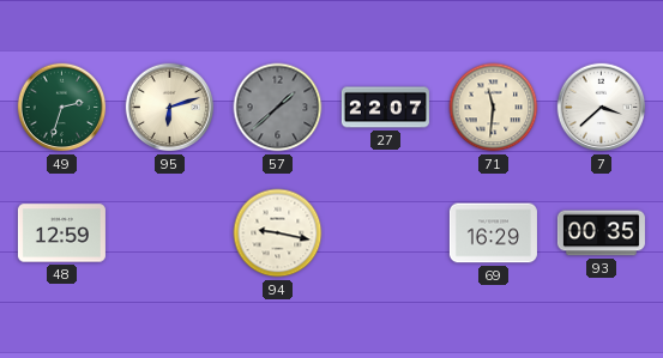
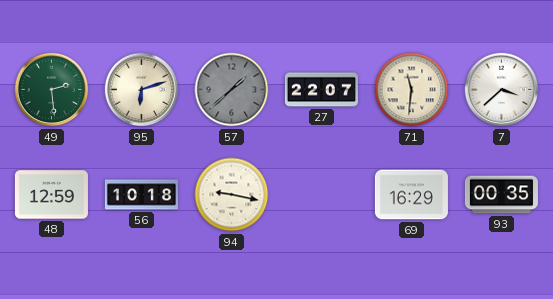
49: 2:33 -> 2:29
56: none -> 10:18
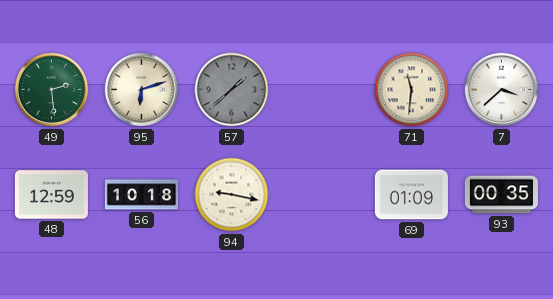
27: 22:07 -> none
69: 16:29 -> 01:09
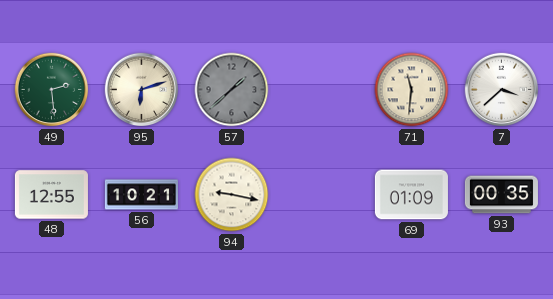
48: 12:59 -> 12:55
56: 10:18 -> 10:21
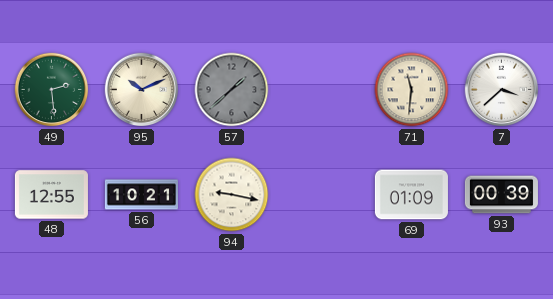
95: 6:12 -> 10:11
93: 00:35 -> 00:39
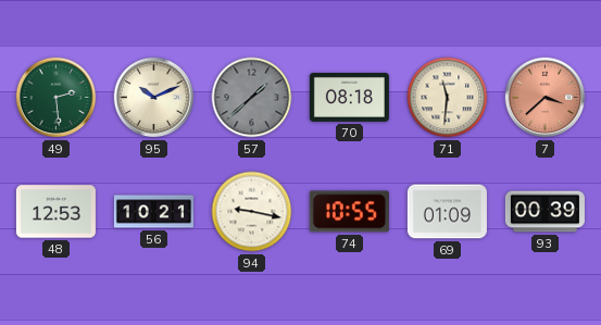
70: none -> 08:18
7 dial: white -> salmon
48: 12:55 -> 12:53
74: none -> 10:55
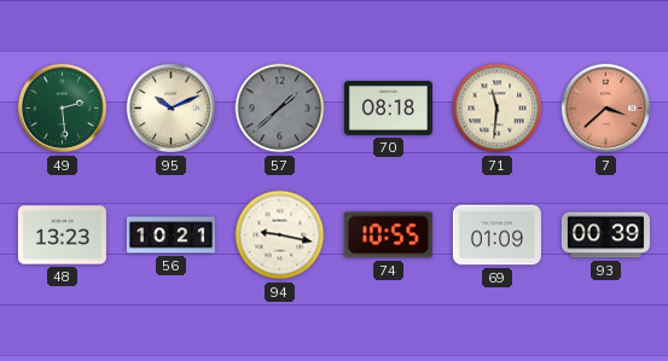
48: 12:53 -> 13:23
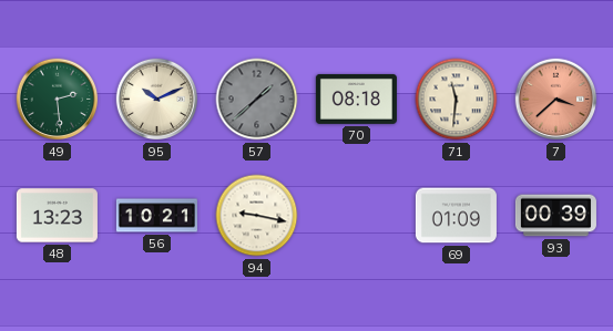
74: 10:55 -> none
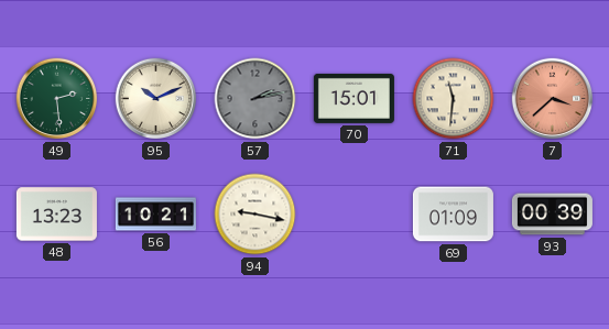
57: 1:38 -> 2:13
70: 08:18 -> 15:01
